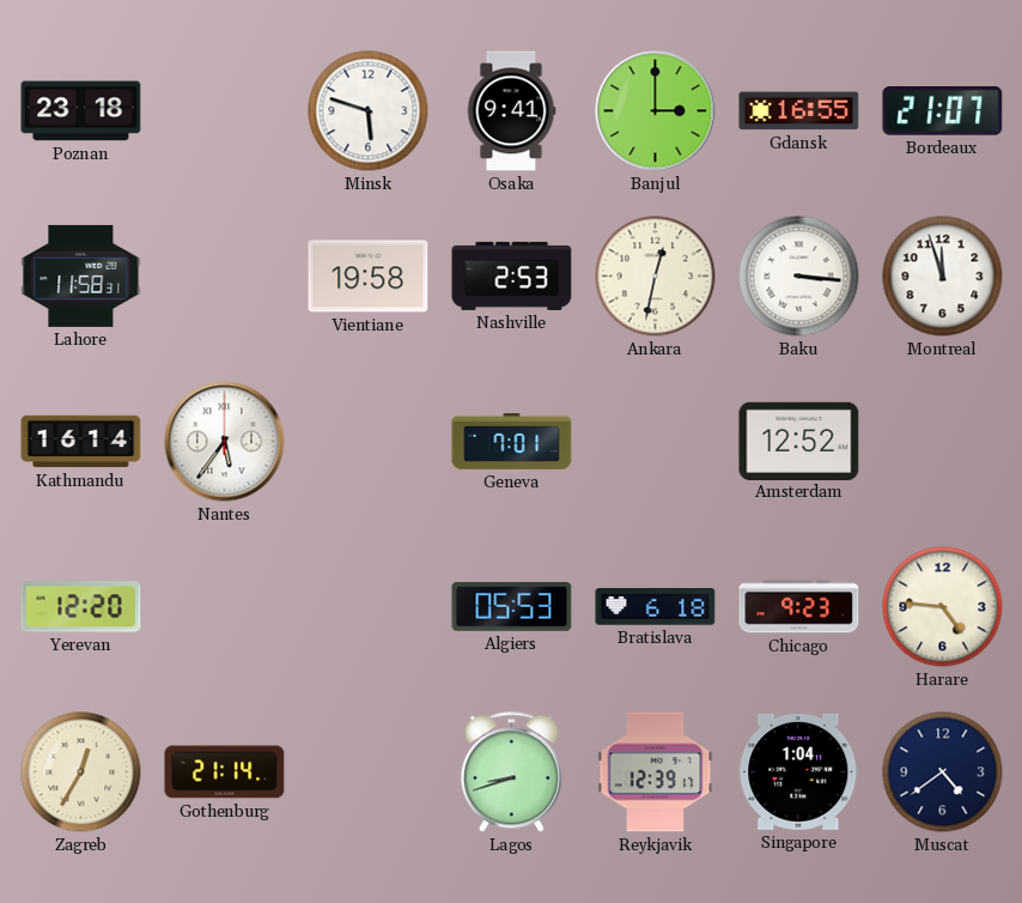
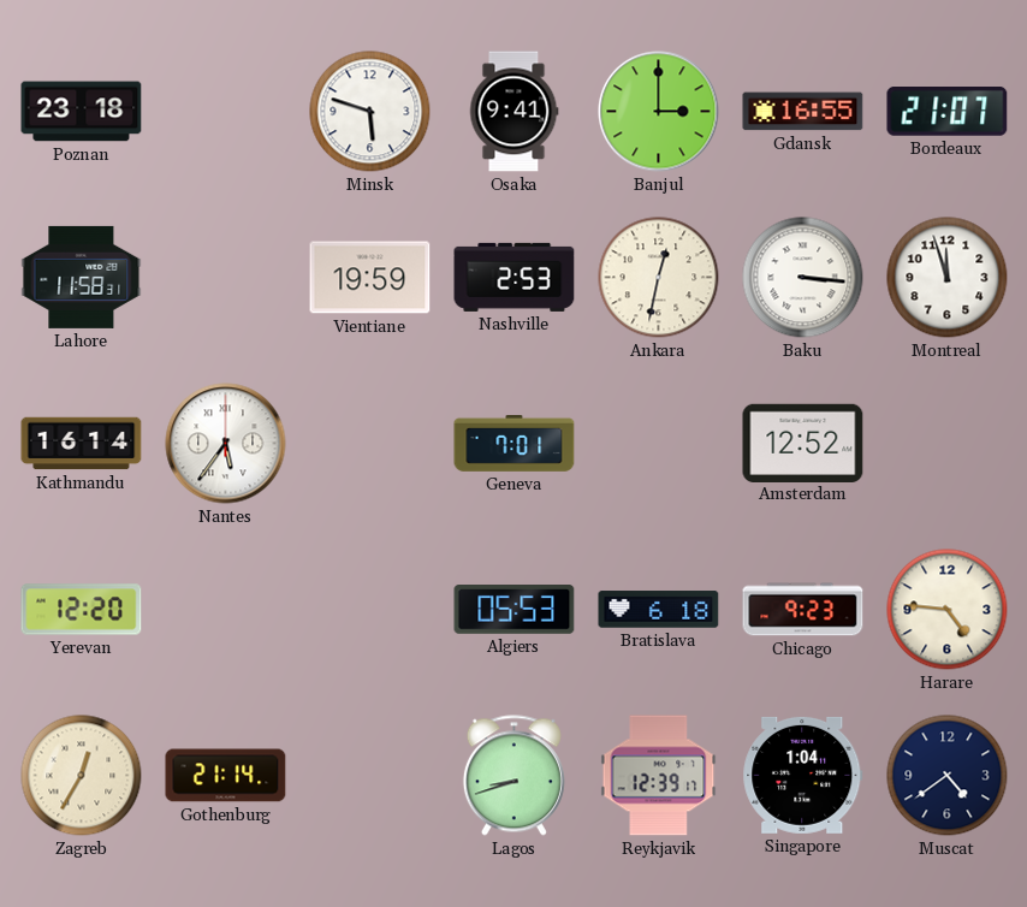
Vientiane: 19:58 -> 19:59
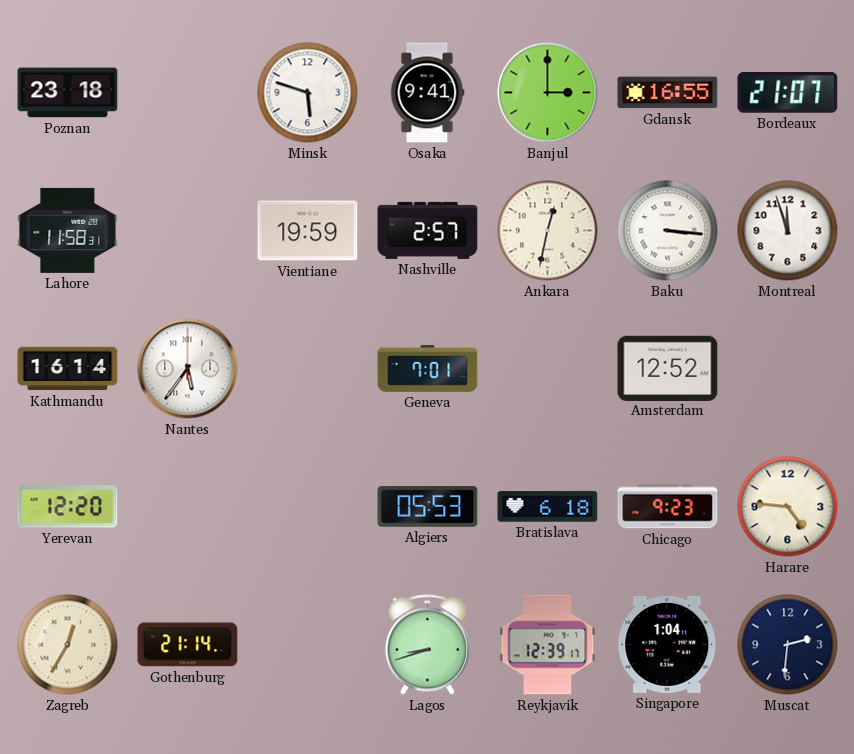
Nashville: 2:53 -> 2:57
Muscat: 4:39 -> 2:31
